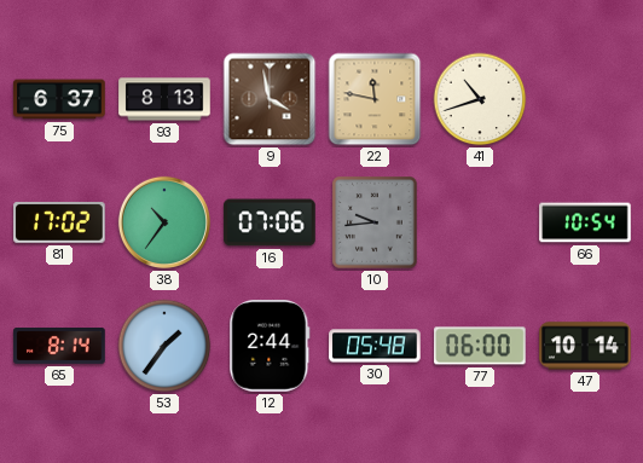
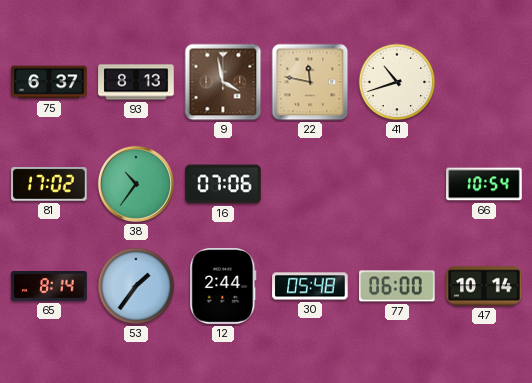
10: 9:44 -> none
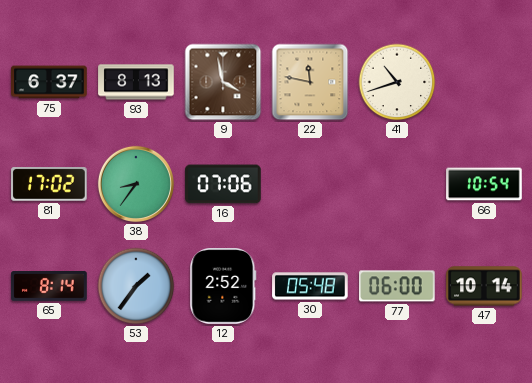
38: 10:36 -> 8:36
12: 2:44 -> 2:52
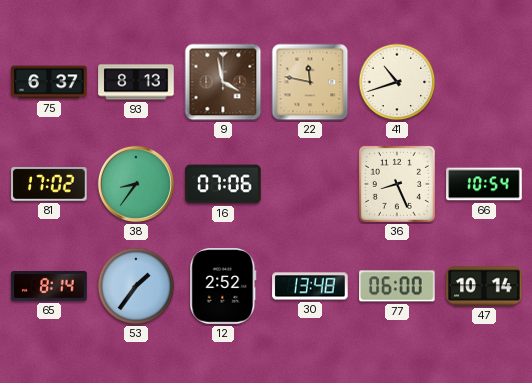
36: none -> 8:26
30: 05:48 -> 13:48
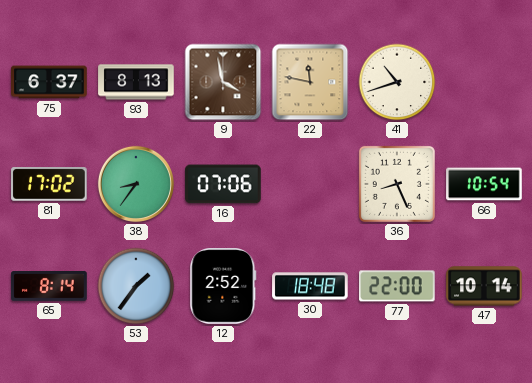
30: 13:48 -> 18:48
77: 06:00 -> 22:00
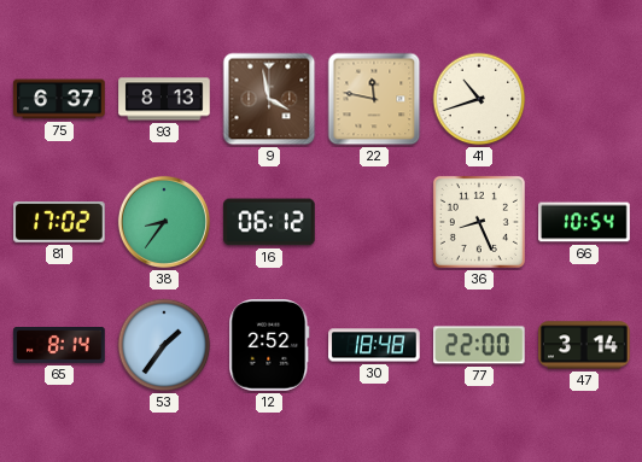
16: 07:06 -> 06:12
47: 10:14 -> 3:14
